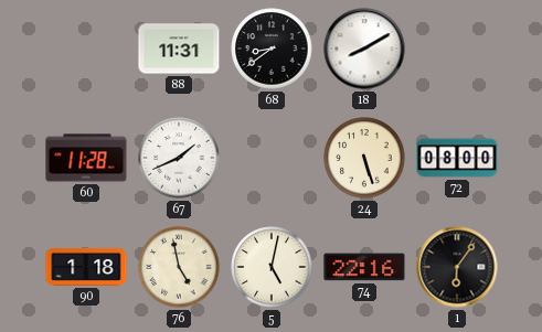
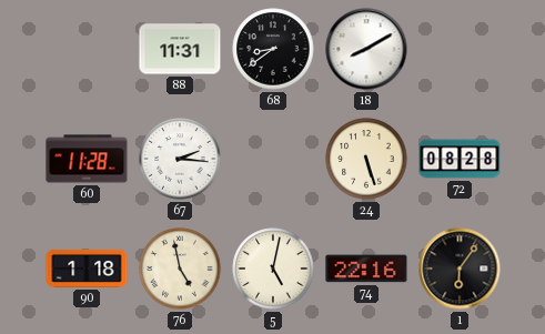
67: 1:41 -> 2:16
72: 08:00 -> 08:28
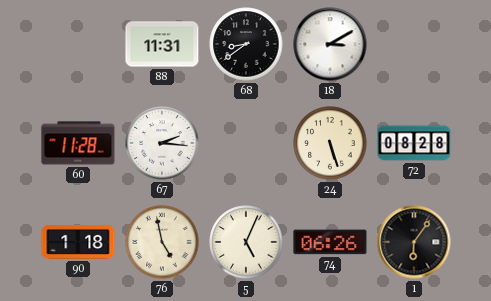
18: 8:10 -> 3:10
5: 5:02 -> 5:04
74: 22:16 -> 06:26
